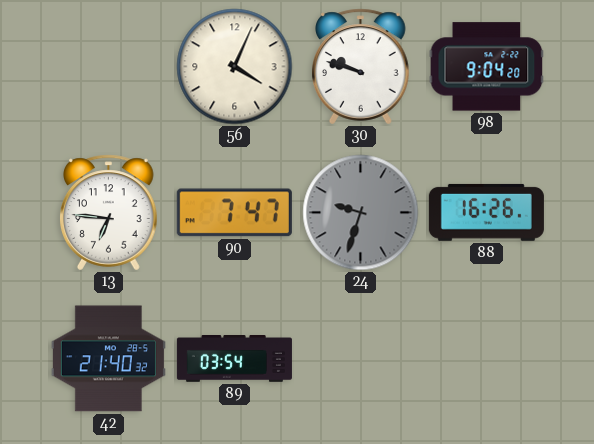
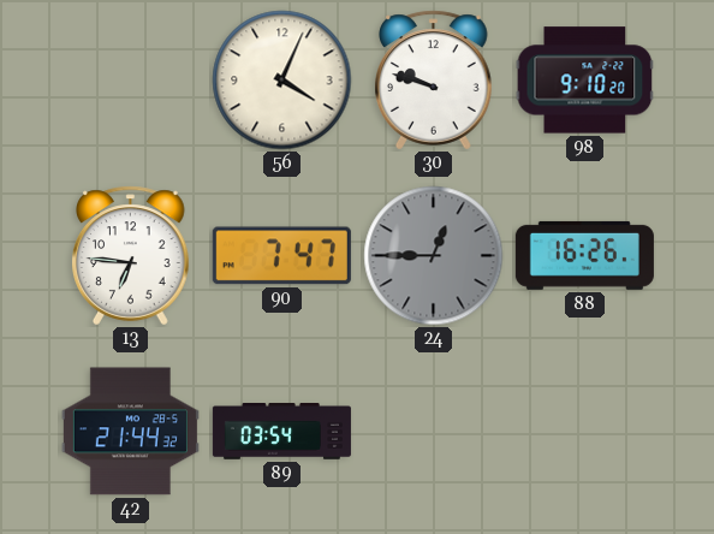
98: 9:04 -> 9:10
24: 9:33 -> 12:45
42: 21:40 -> 21:44
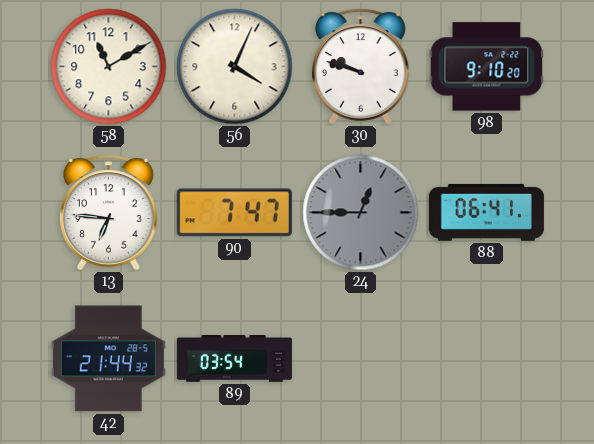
58: none -> 11:10
88: 16:26 -> 06:41
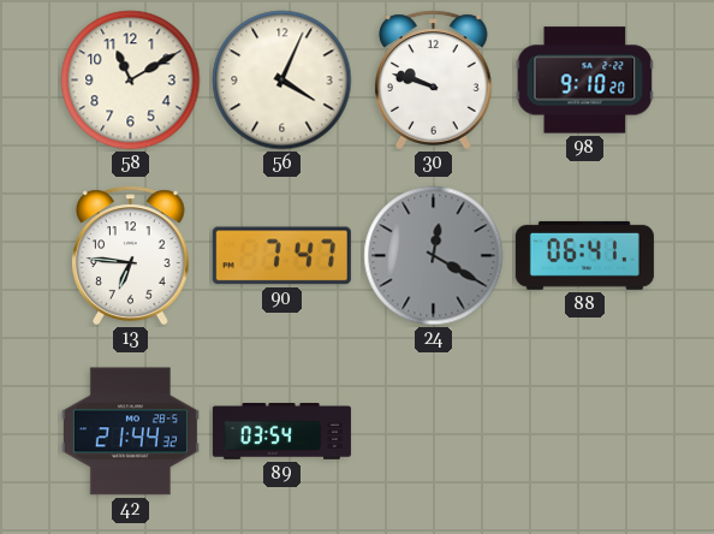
24: 12:45 -> 12:20
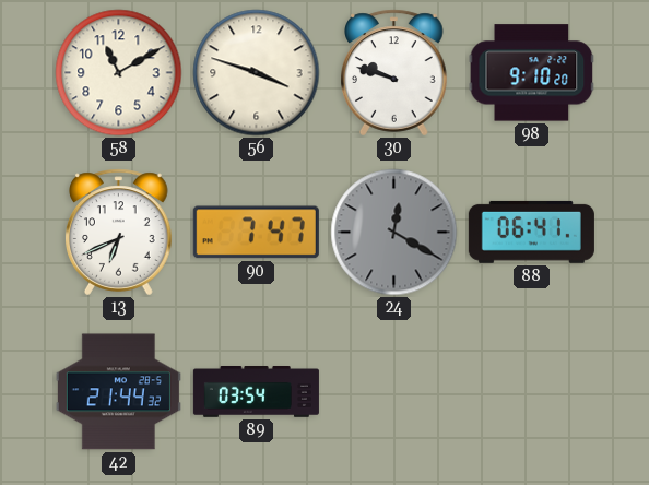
56: 4:04 -> 3:48
13: 6:46 -> 6:41
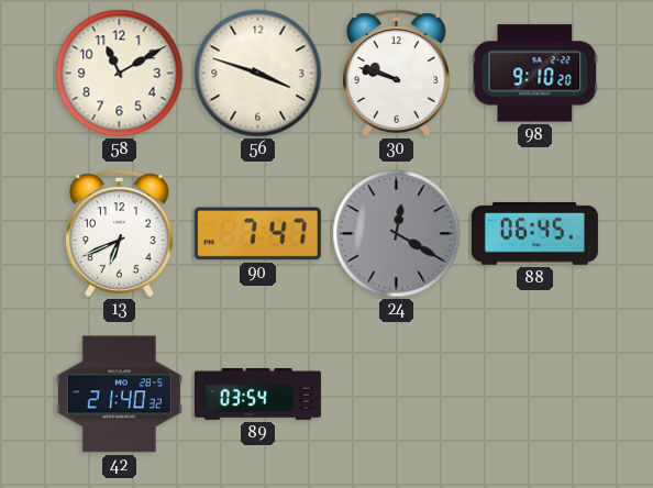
88: 06:41 -> 06:45
42: 21:44 -> 21:40
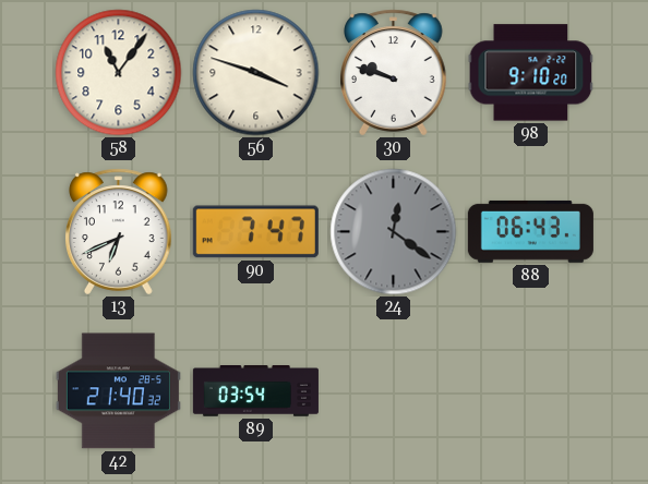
58: 11:10 -> 11:06
24: 12:20 -> 12:21
88: 06:45 -> 06:43
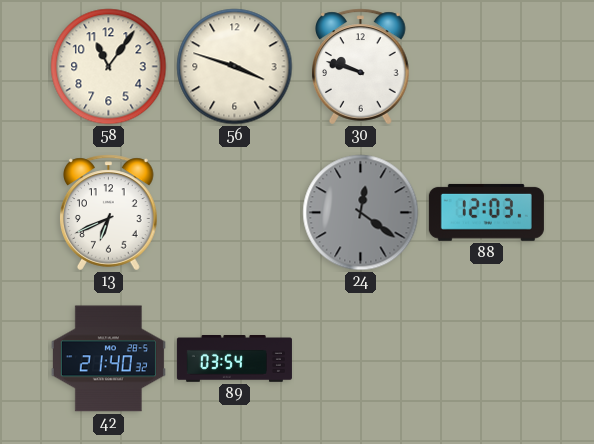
98: 9:10 -> none
90: 7:47 -> none
88: 06:43 -> 12:03
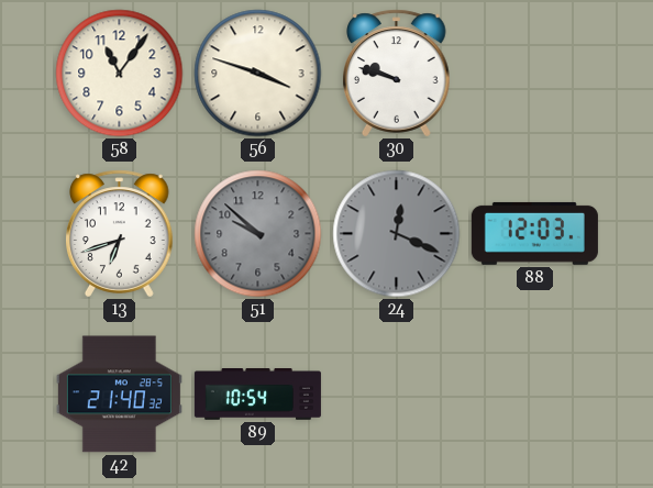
13: 6:41 -> 6:42
51: none -> 9:52
24: 12:21 -> 12:19
89: 03:54 -> 10:54
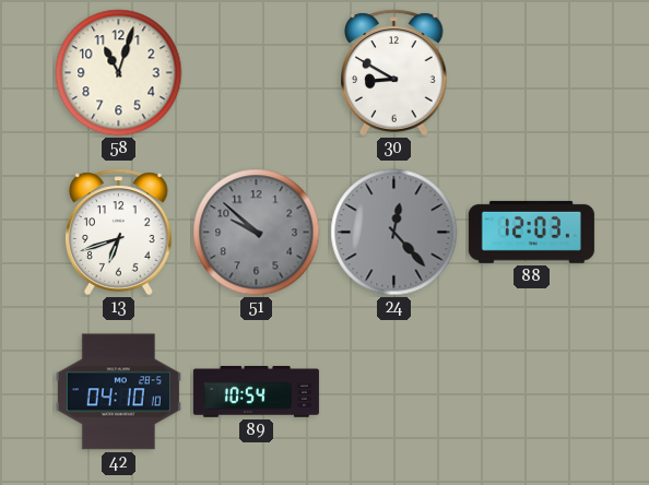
58: 11:06 -> 11:03
56: 3:48 -> none
30: 9:48 -> 8:50
24: 12:19 -> 12:23
42: 21:40 -> 04:10
